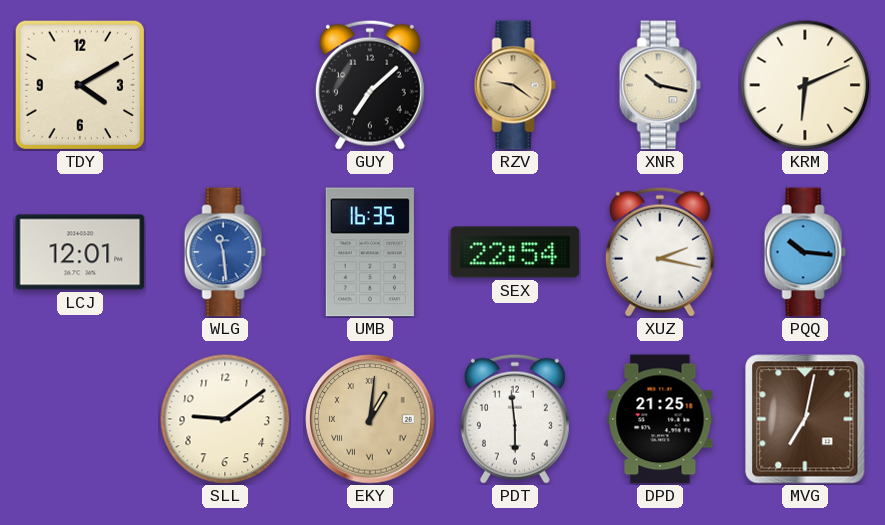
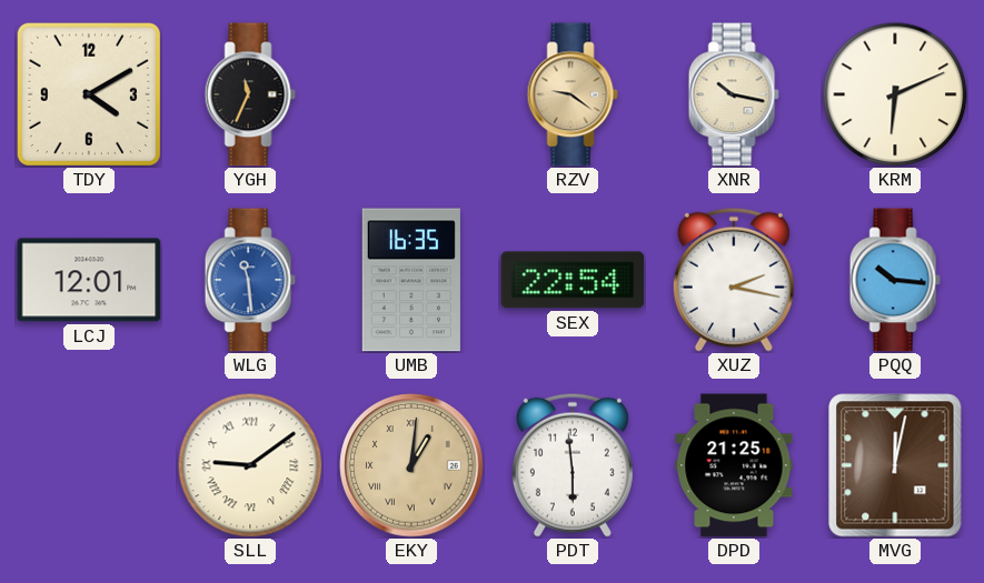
YGH: none -> 11:34
GUY: 7:08 -> none
SLL numerals: Arabic -> Roman
MVG: 7:02 -> 12:02
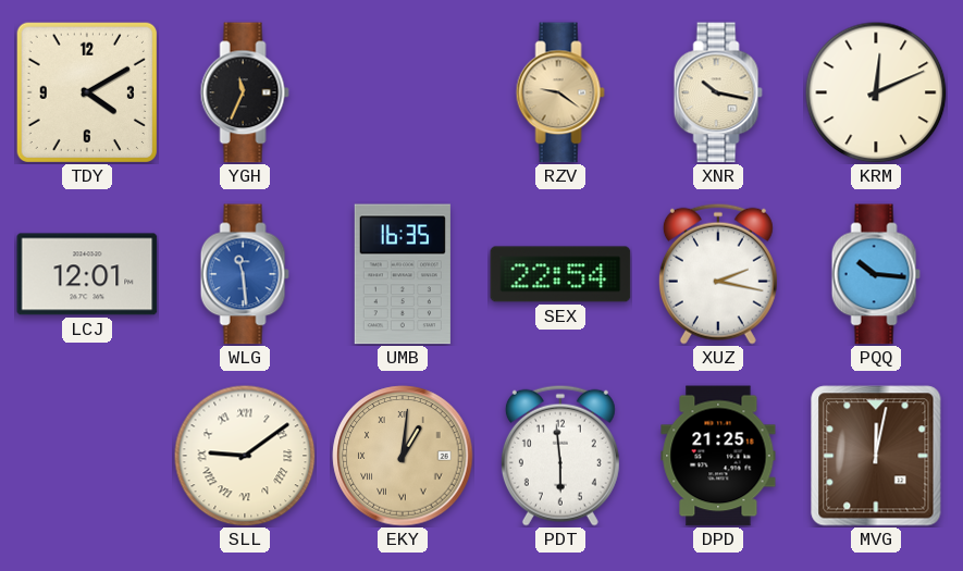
KRM: 6:11 -> 12:11
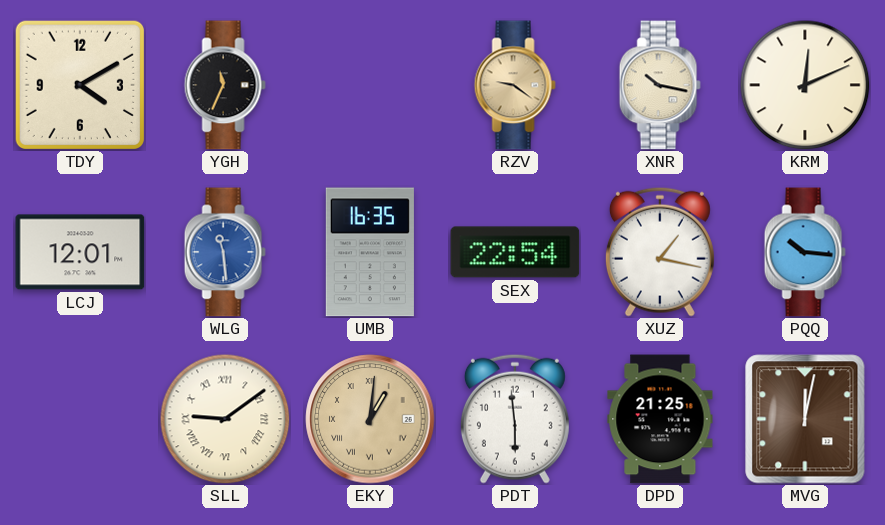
XUZ: 2:17 -> 1:17
